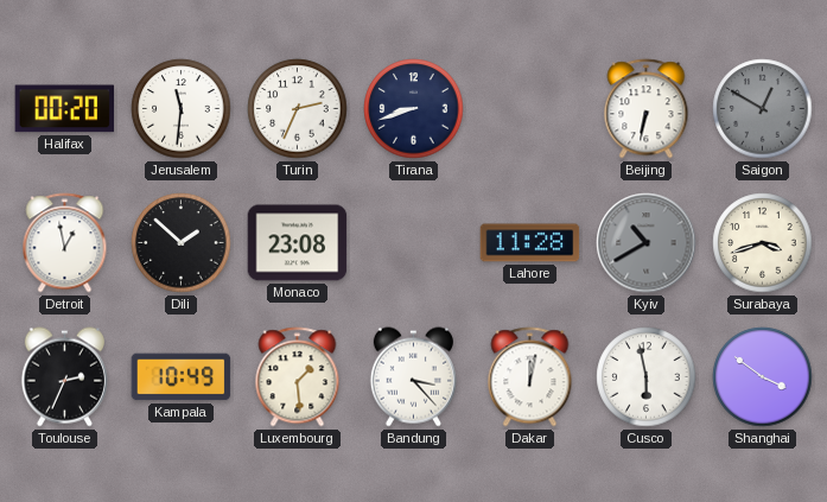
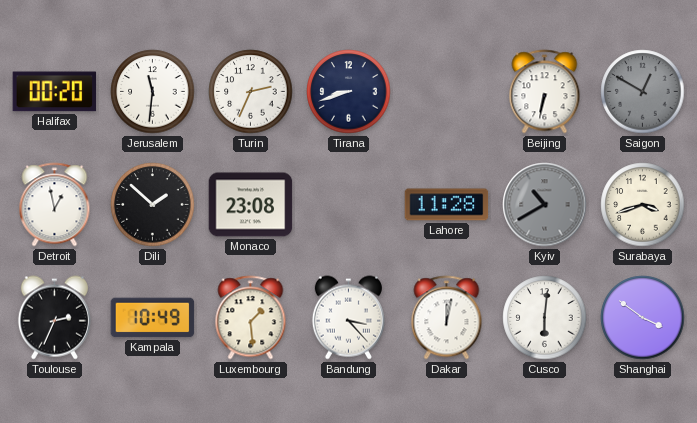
Cusco: 5:58 -> 6:01
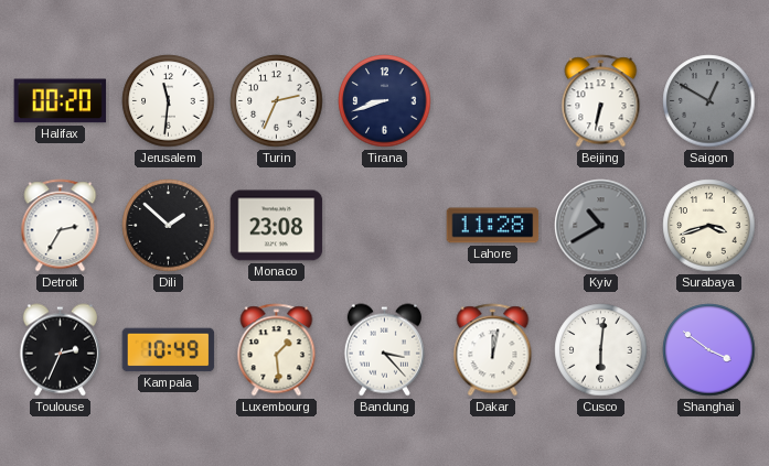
Detroit: 12:58 -> 2:35
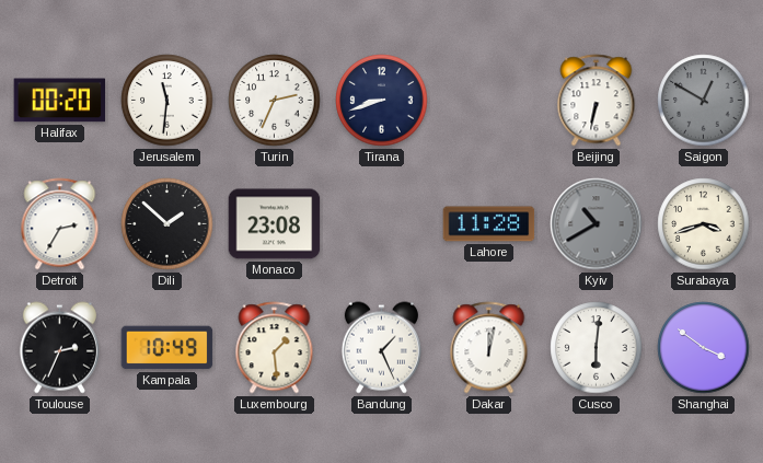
Bandung: 3:23 -> 1:26
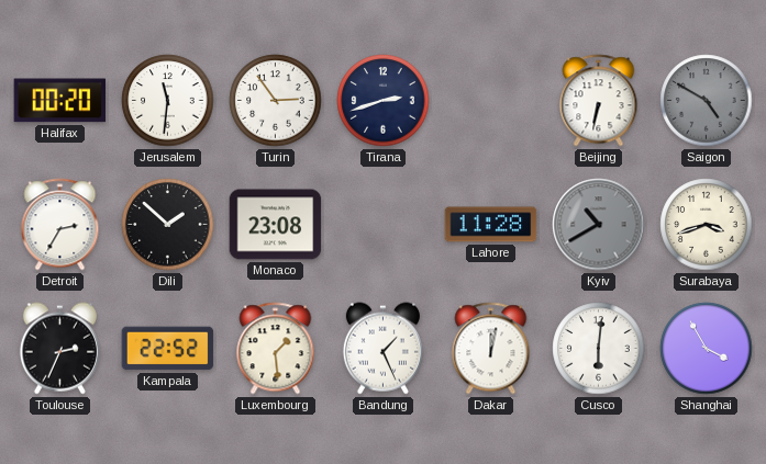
Turin: 2:34 -> 2:54
Tirana: 8:42 -> 2:42
Saigon: 12:50 -> 4:50
Kampala: 10:49 -> 22:52
Shanghai: 3:51 -> 3:55
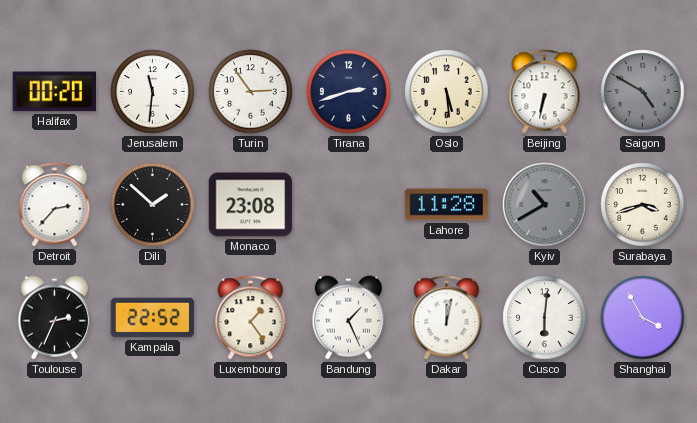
Oslo: none -> 5:29
Detroit: 2:35 -> 2:37
Luxembourg: 1:29 -> 1:24
